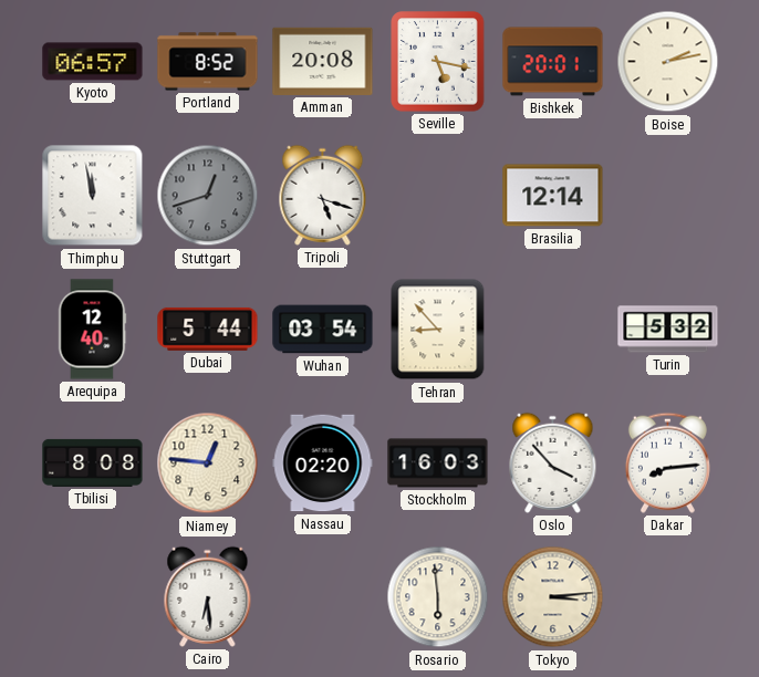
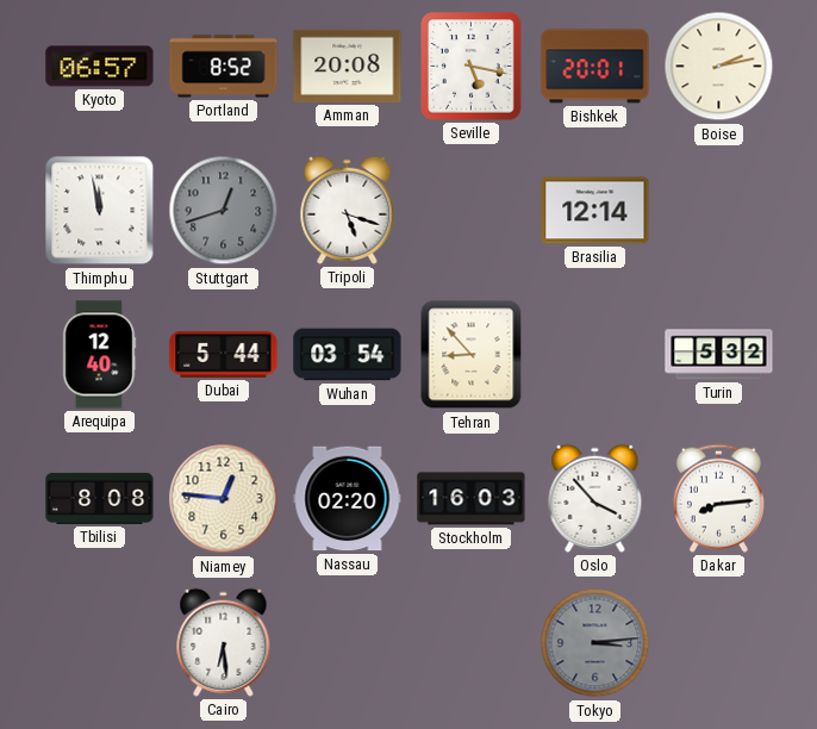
Rosario: 5:59 -> none
Tokyo dial: cream -> grey
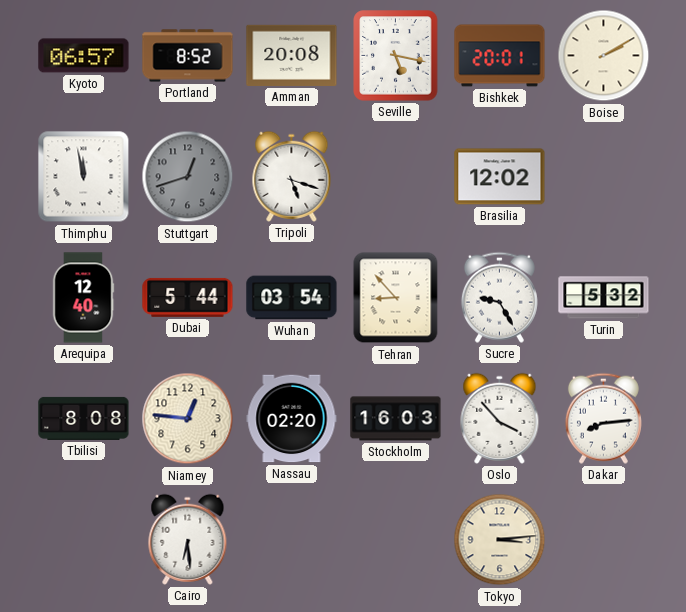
Boise: 2:13 -> 2:10
Brasilia: 12:14 -> 12:02
Sucre: none -> 9:25
Tokyo dial: grey -> cream
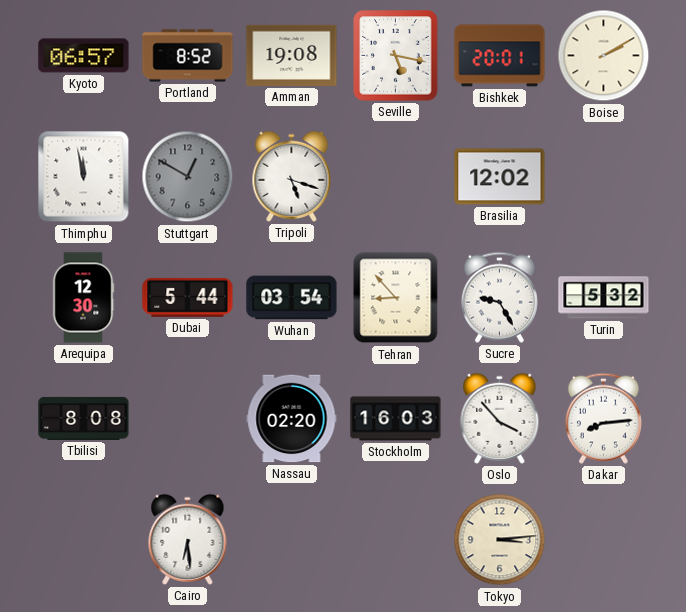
Amman: 20:08 -> 19:08
Stuttgart: 12:42 -> 12:50
Arequipa: 12:40 -> 12:30
Niamey: 12:46 -> none
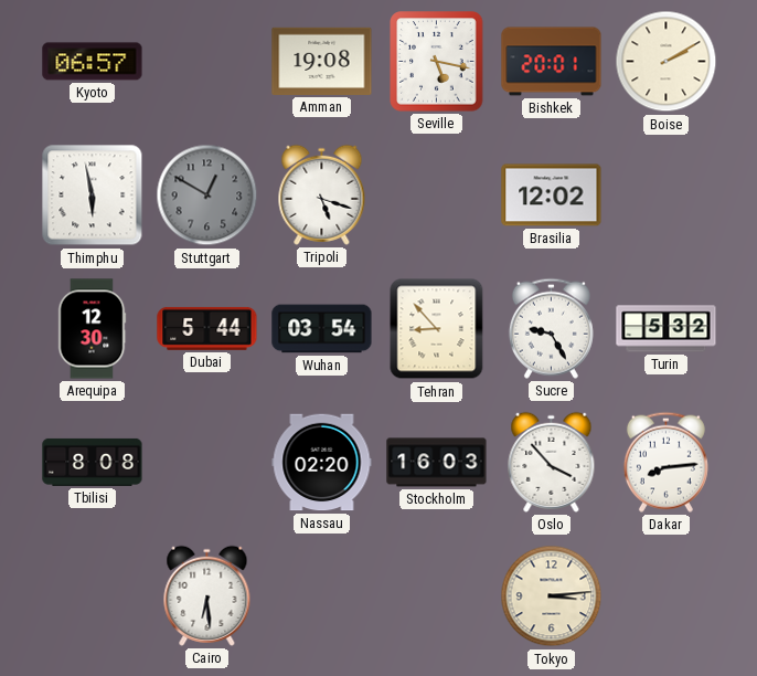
Portland: 8:52 -> none
Thimphu: 11:58 -> 5:58
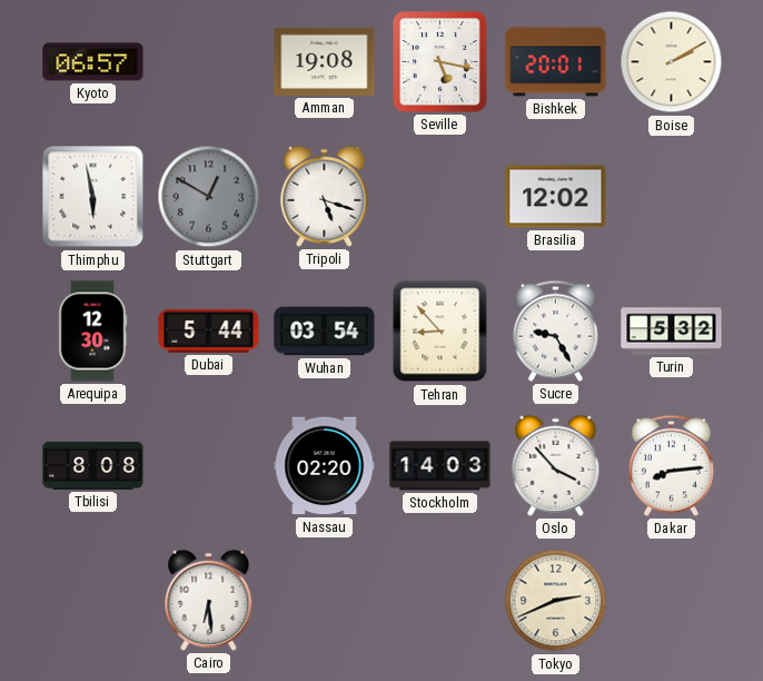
Stockholm: 16:03 -> 14:03
Tokyo: 3:14 -> 2:41
